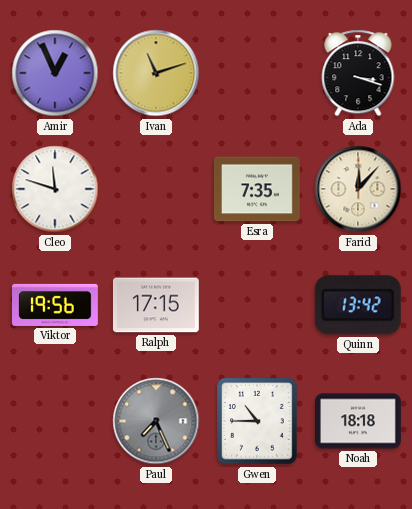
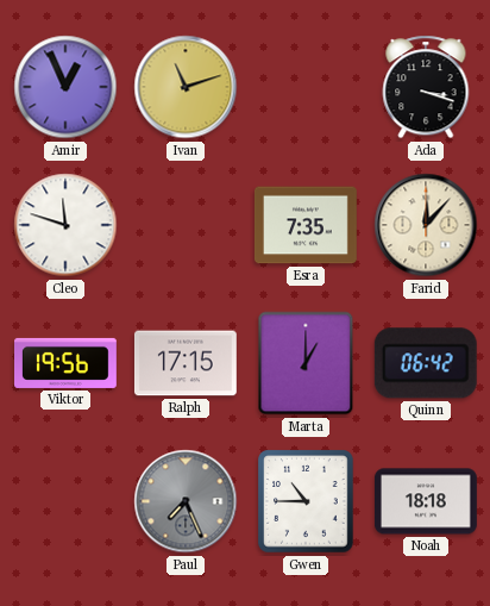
Marta: none -> 1:00
Quinn: 13:42 -> 06:42
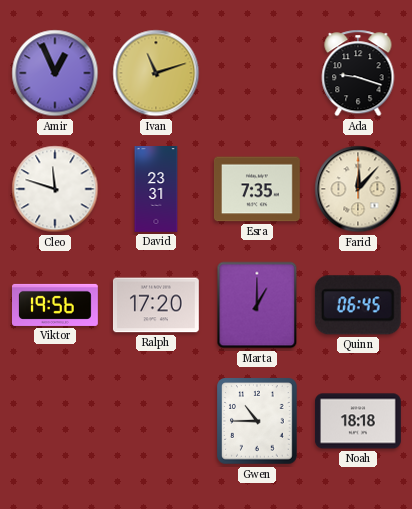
Ada: 3:18 -> 9:18
David: none -> 23:31
Ralph: 17:15 -> 17:20
Quinn: 06:42 -> 06:45
Paul: 7:26 -> none
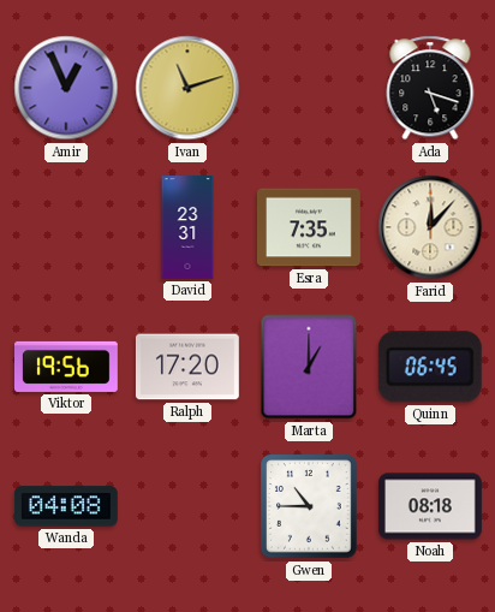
Ada: 9:18 -> 5:18
Cleo: 11:48 -> none
Wanda: none -> 04:08
Noah: 18:18 -> 08:18
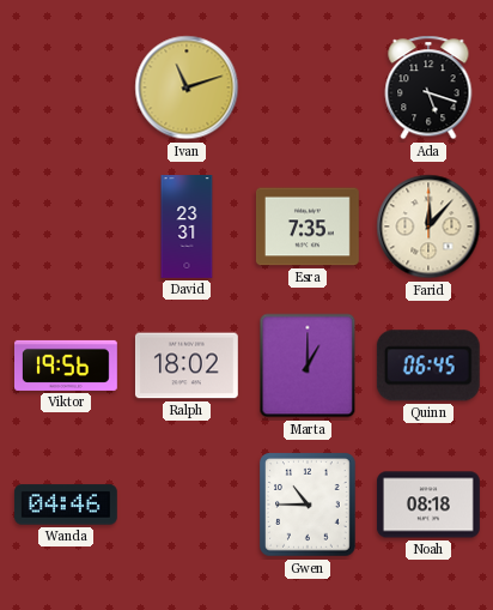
Amir: 12:56 -> none
Ralph: 17:20 -> 18:02
Wanda: 04:08 -> 04:46
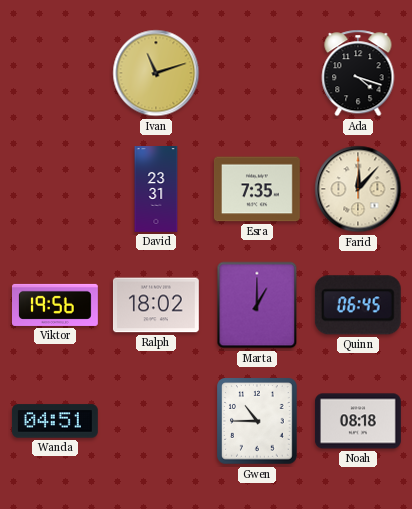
Ada: 5:18 -> 4:18
Wanda: 04:46 -> 04:51
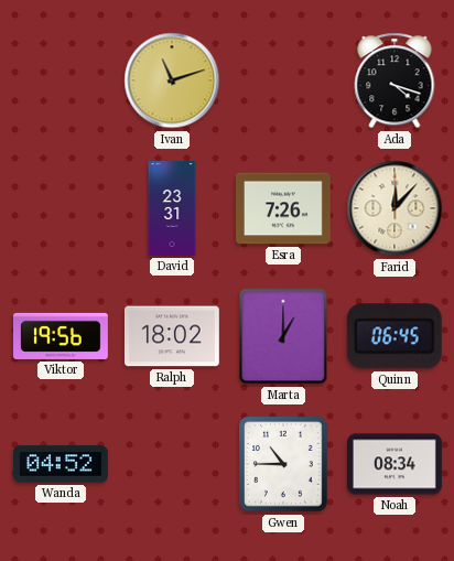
Esra: 7:35 -> 7:26
Wanda: 04:51 -> 04:52
Noah: 08:18 -> 08:34
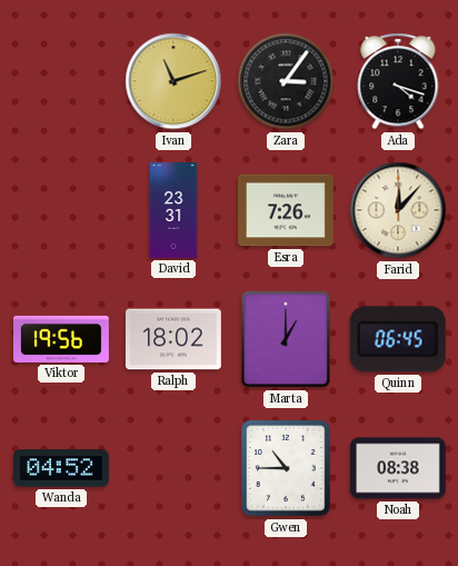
Zara: none -> 3:06
Noah: 08:34 -> 08:38
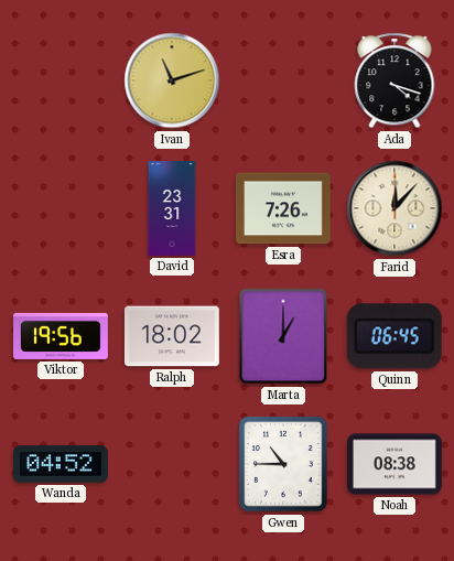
Zara: 3:06 -> none
